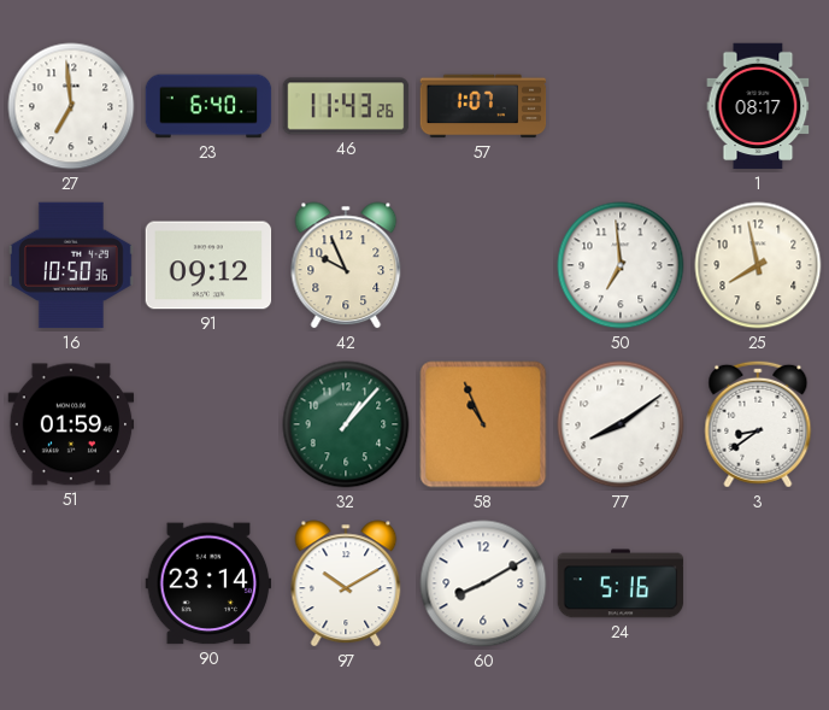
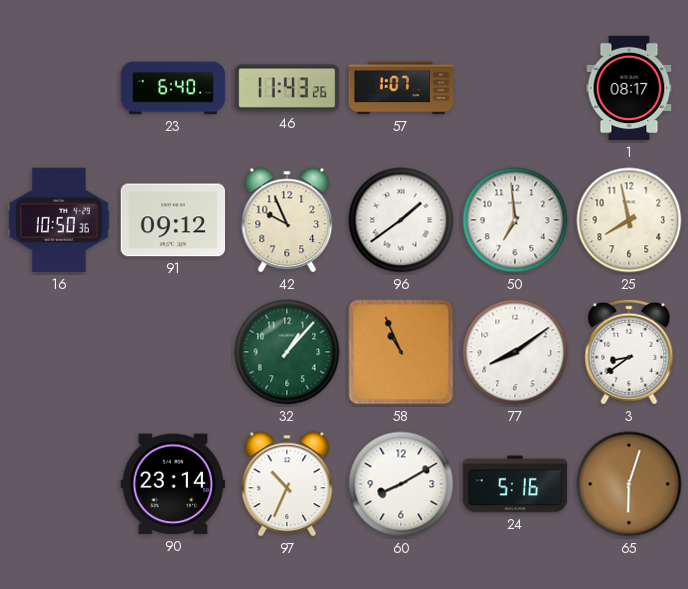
27: 6:59 -> none
96: none -> 1:39
51: 01:59 -> none
97: 10:10 -> 10:34
65: none -> 6:03
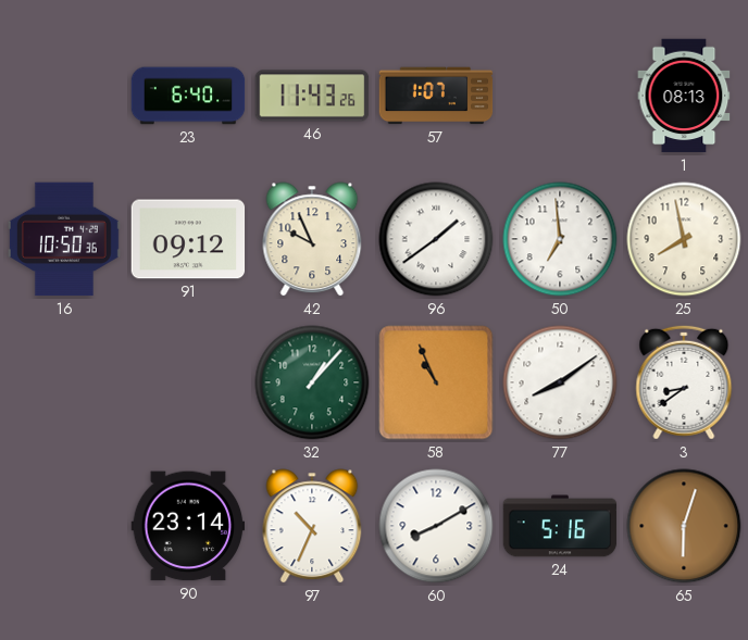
1: 08:17 -> 08:13
